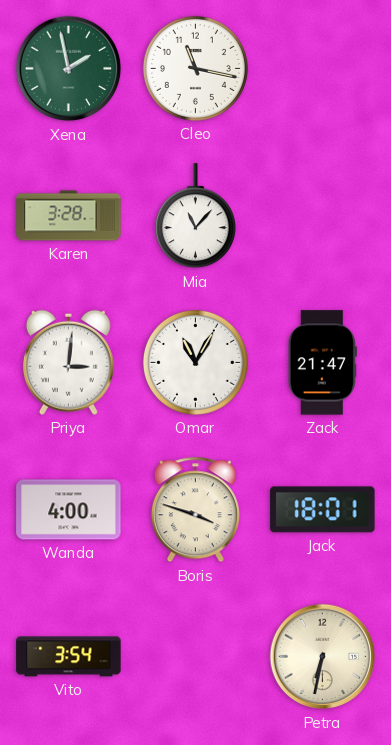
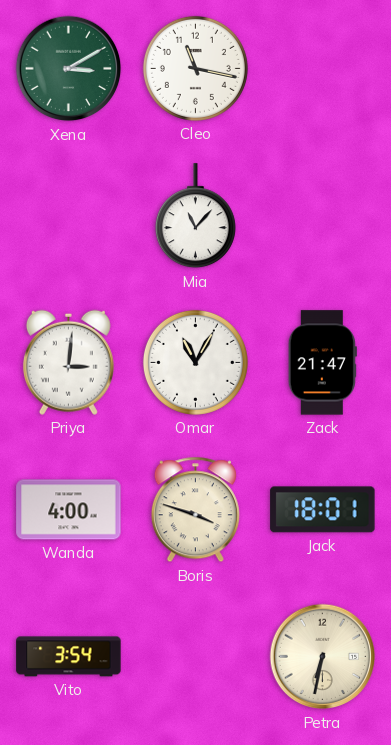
Xena: 1:58 -> 3:10
Karen: 3:28 -> none
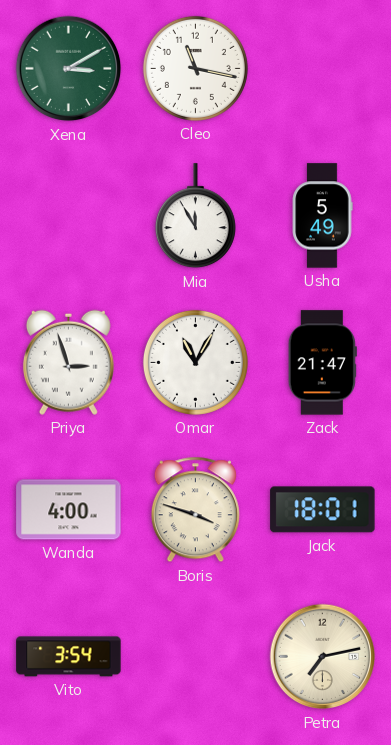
Mia: 11:07 -> 11:55
Usha: none -> 5:49
Priya: 3:01 -> 2:57
Petra: 6:32 -> 7:13
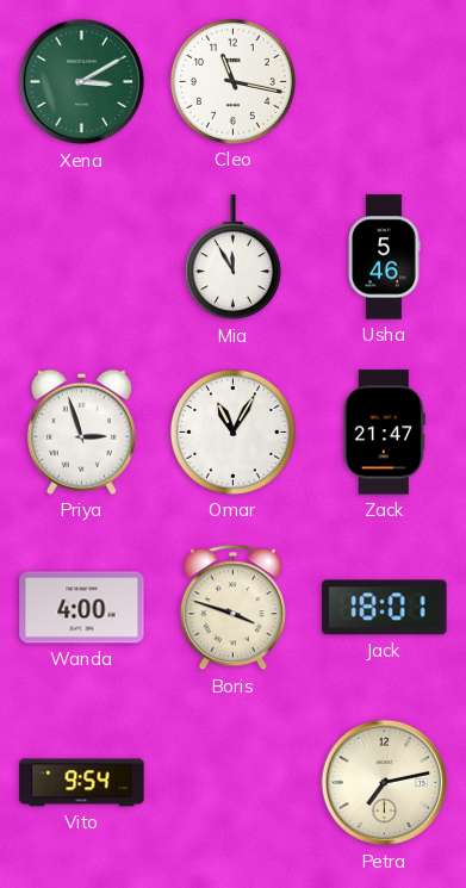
Usha: 5:49 -> 5:46
Vito: 3:54 -> 9:54
